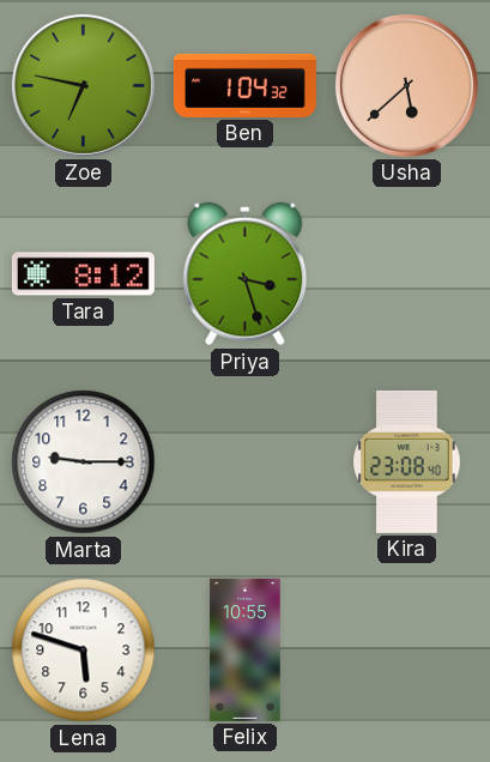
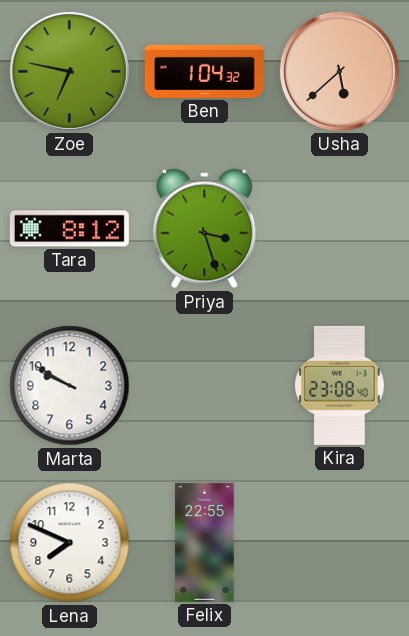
Marta: 9:15 -> 9:50
Lena: 5:48 -> 7:49
Felix: 10:55 -> 22:55
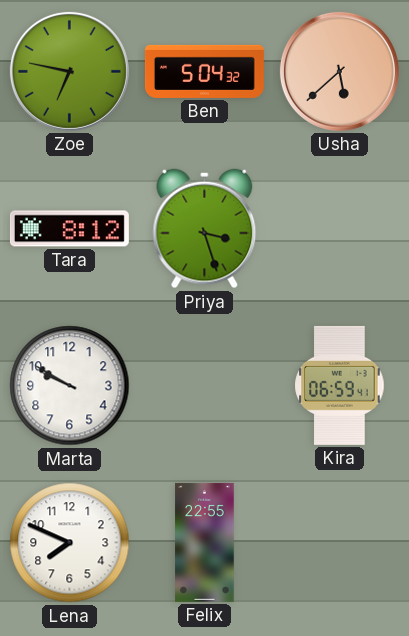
Ben: 1:04 -> 5:04
Kira: 23:08 -> 06:59
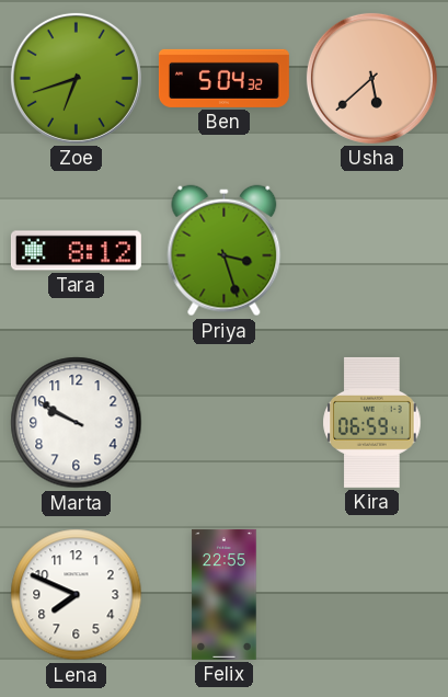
Zoe: 6:47 -> 6:42
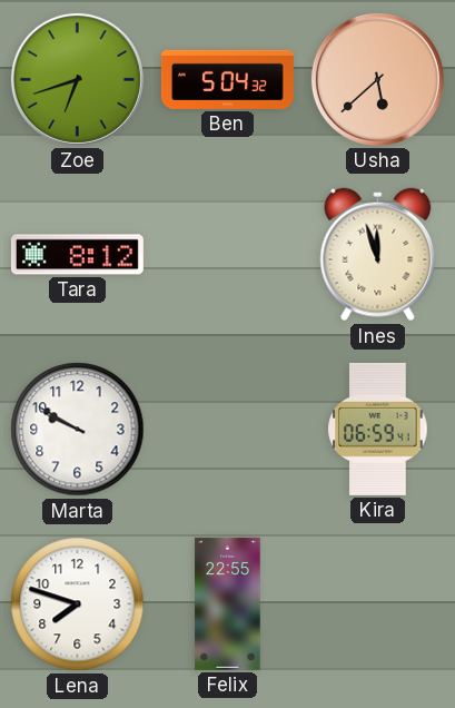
Priya: 3:27 -> none
Ines: none -> 11:57
Lena: 7:49 -> 7:48
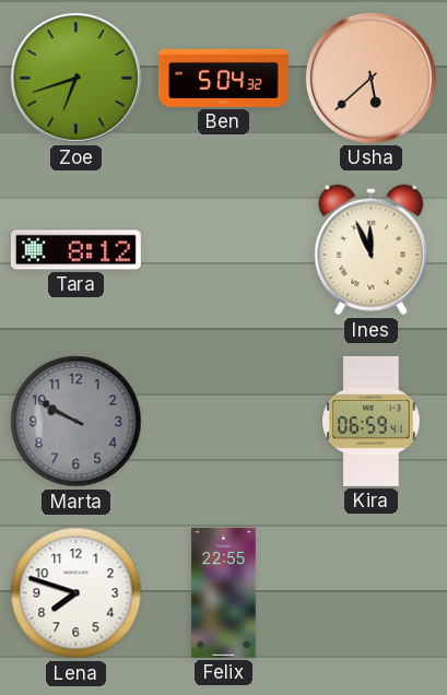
Ines: 11:57 -> 11:56
Marta dial: white -> grey
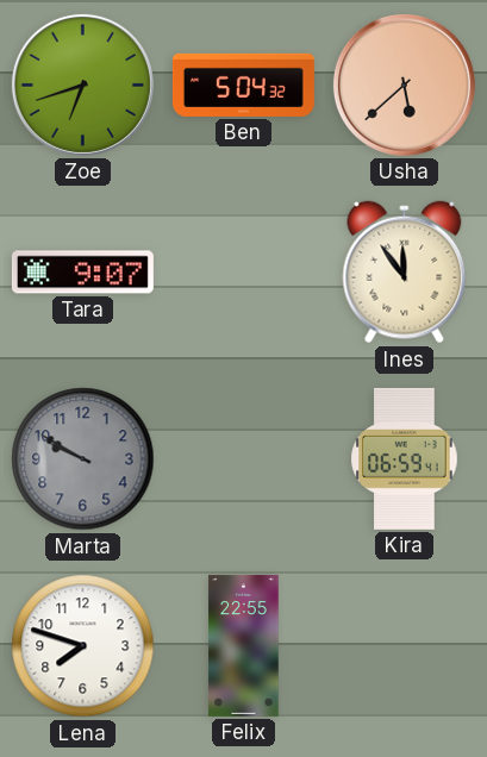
Tara: 8:12 -> 9:07
Ines: 11:56 -> 11:54
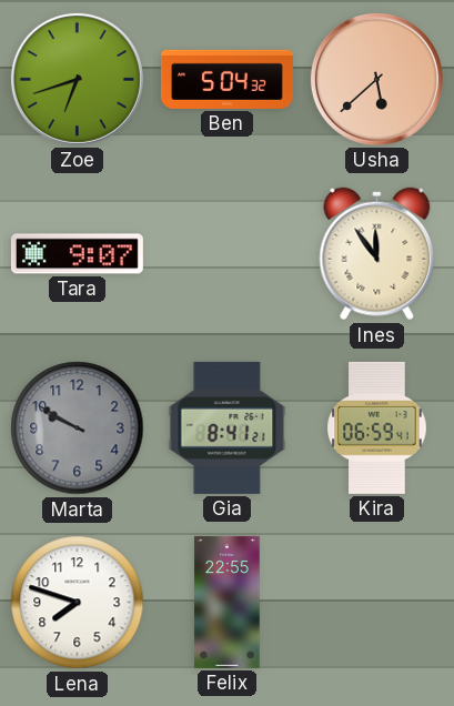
Gia: none -> 8:41
